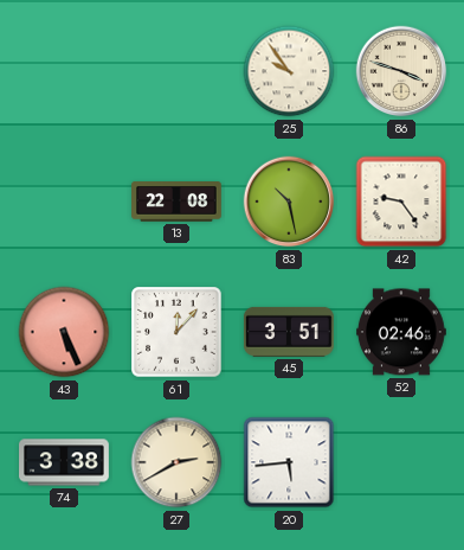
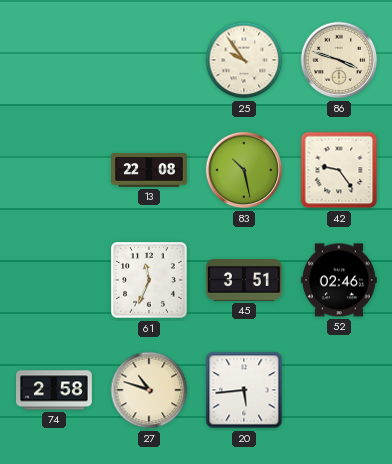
43: 5:26 -> none
61: 12:07 -> 11:34
74: 3:38 -> 2:58
27: 2:40 -> 10:48
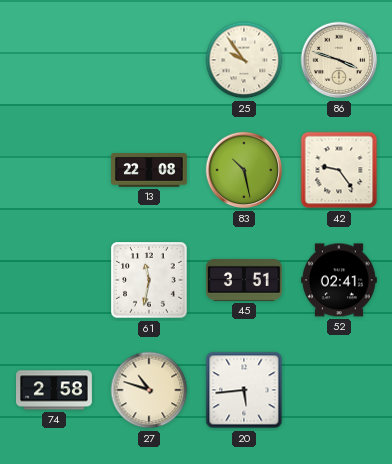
61: 11:34 -> 11:32
52: 02:46 -> 02:41
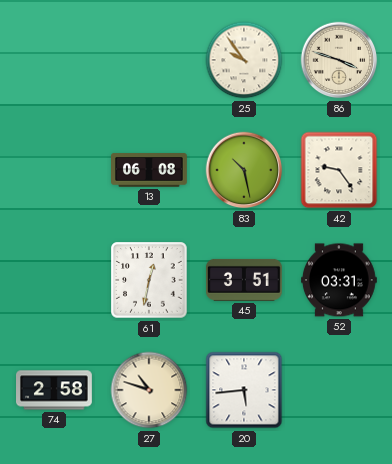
13: 22:08 -> 06:08
61: 11:32 -> 12:32
52: 02:41 -> 03:31
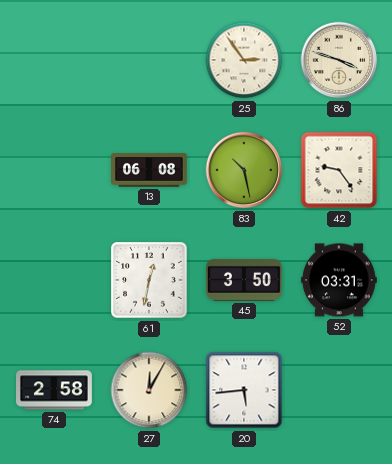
25: 9:54 -> 2:54
45: 3:51 -> 3:50
27: 10:48 -> 12:05
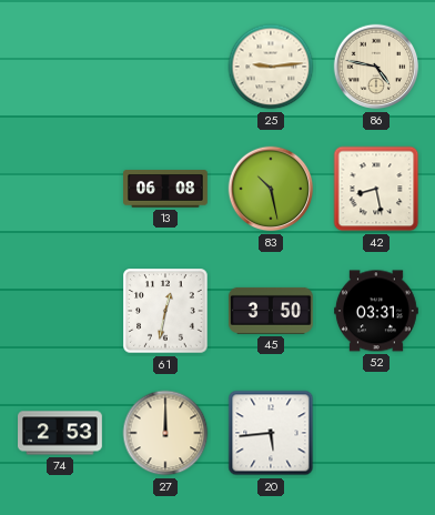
25: 2:54 -> 9:14
86: 3:48 -> 4:47
42: 9:24 -> 8:28
74: 2:58 -> 2:53
27: 12:05 -> 12:00
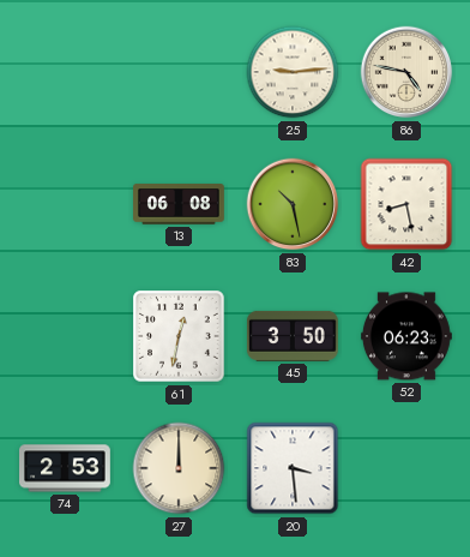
52: 03:31 -> 06:23
20: 5:44 -> 3:29
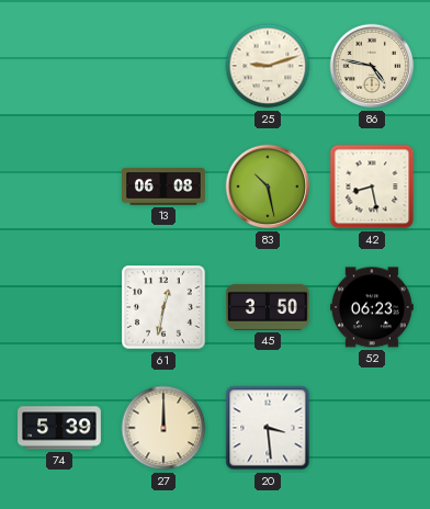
25: 9:14 -> 9:12
74: 2:53 -> 5:39
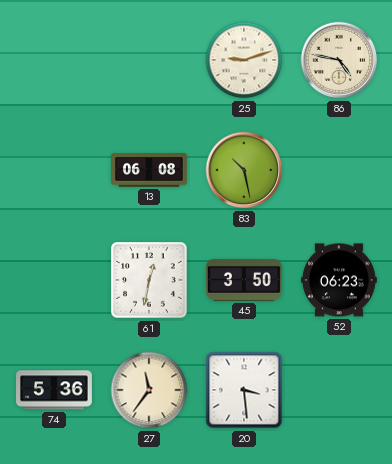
42: 8:28 -> none
74: 5:39 -> 5:36
27: 12:00 -> 11:36
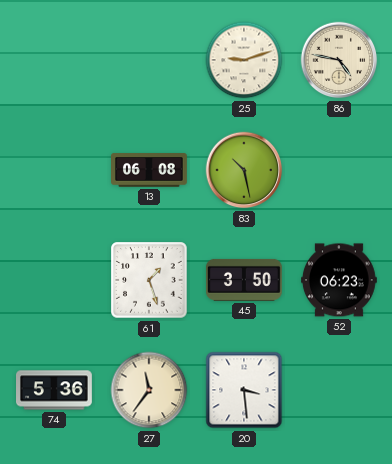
61: 12:32 -> 1:27
